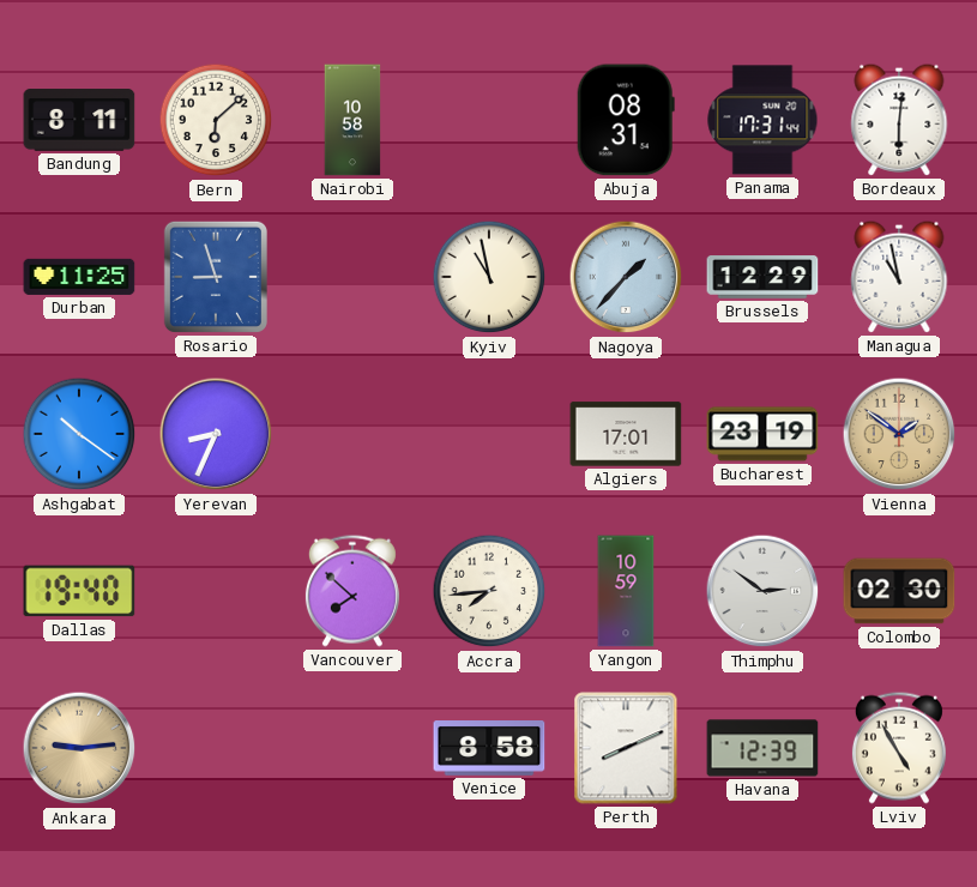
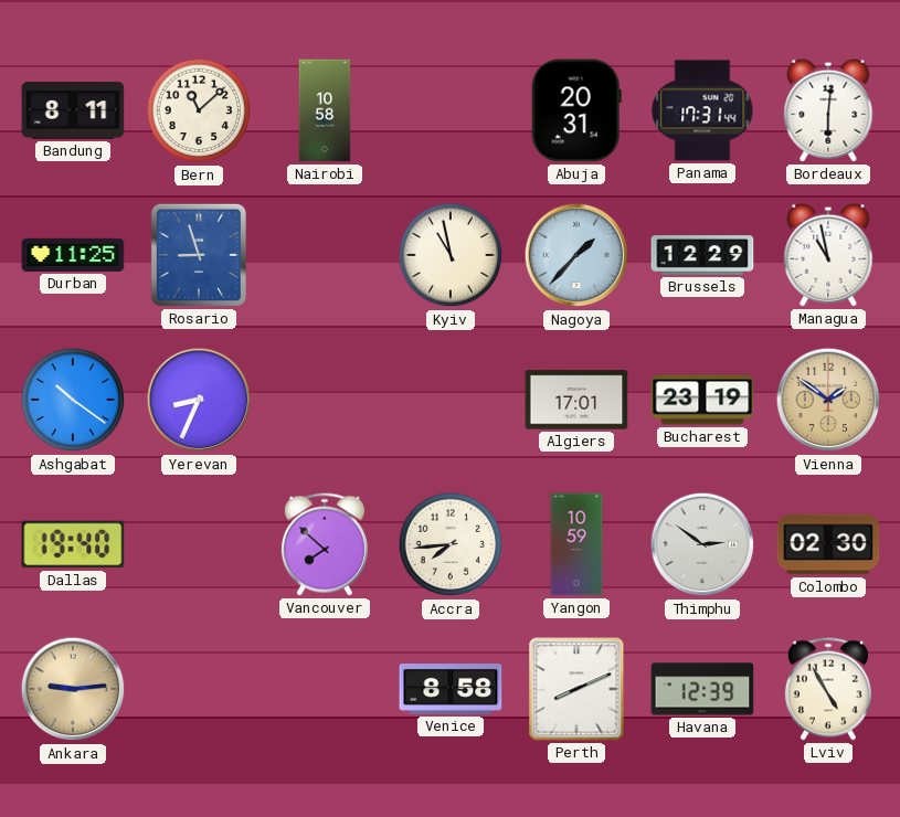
Bern: 6:08 -> 11:08
Abuja: 08:31 -> 20:31
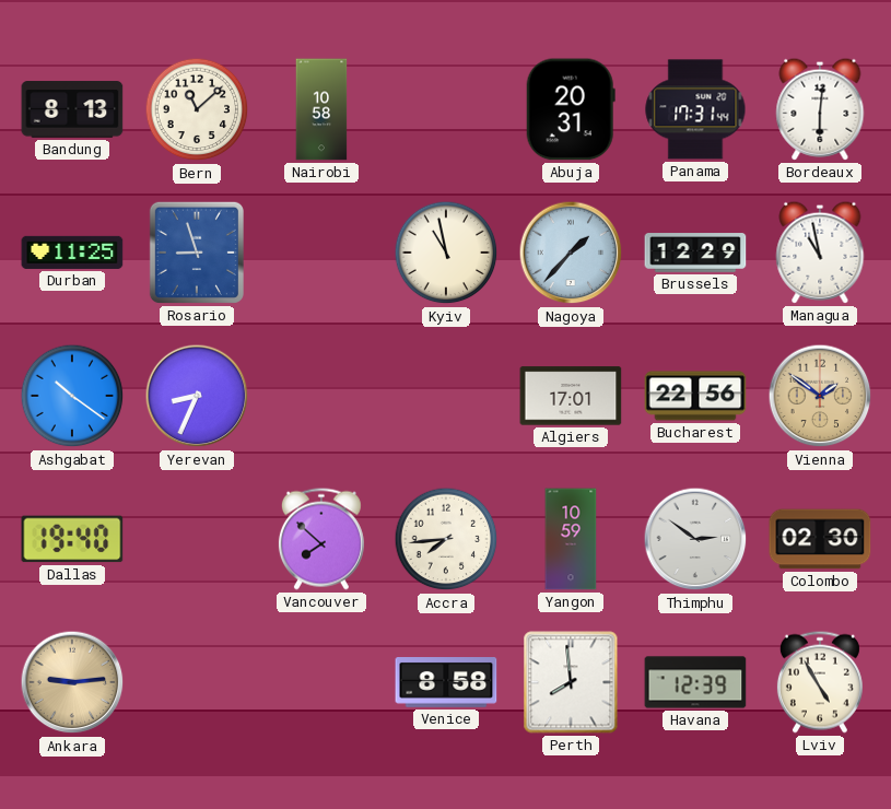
Bandung: 8:11 -> 8:13
Bucharest: 23:19 -> 22:56
Perth: 8:11 -> 7:59
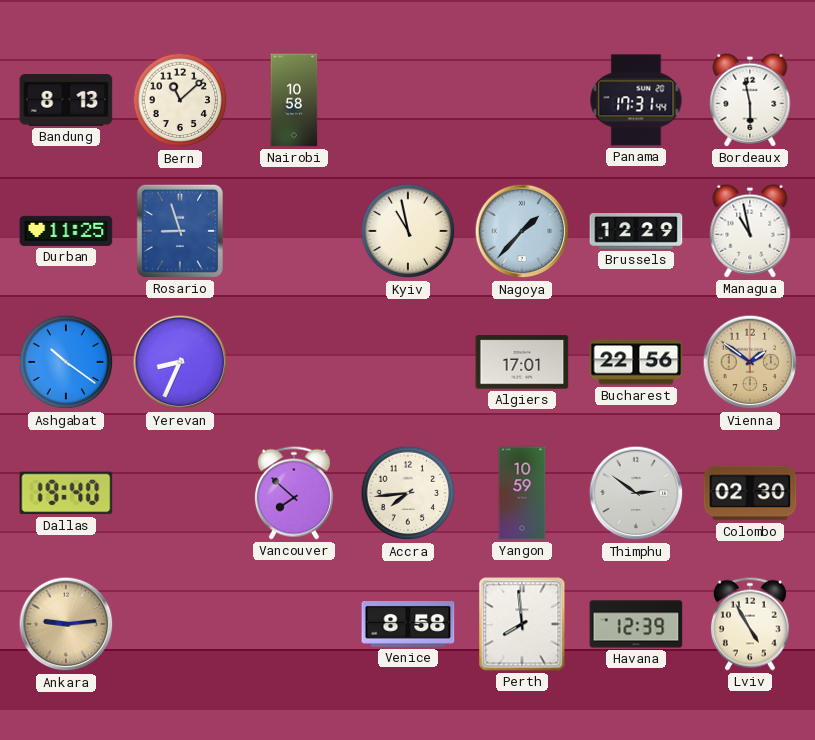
Abuja: 20:31 -> none
Bordeaux: 6:01 -> 5:58
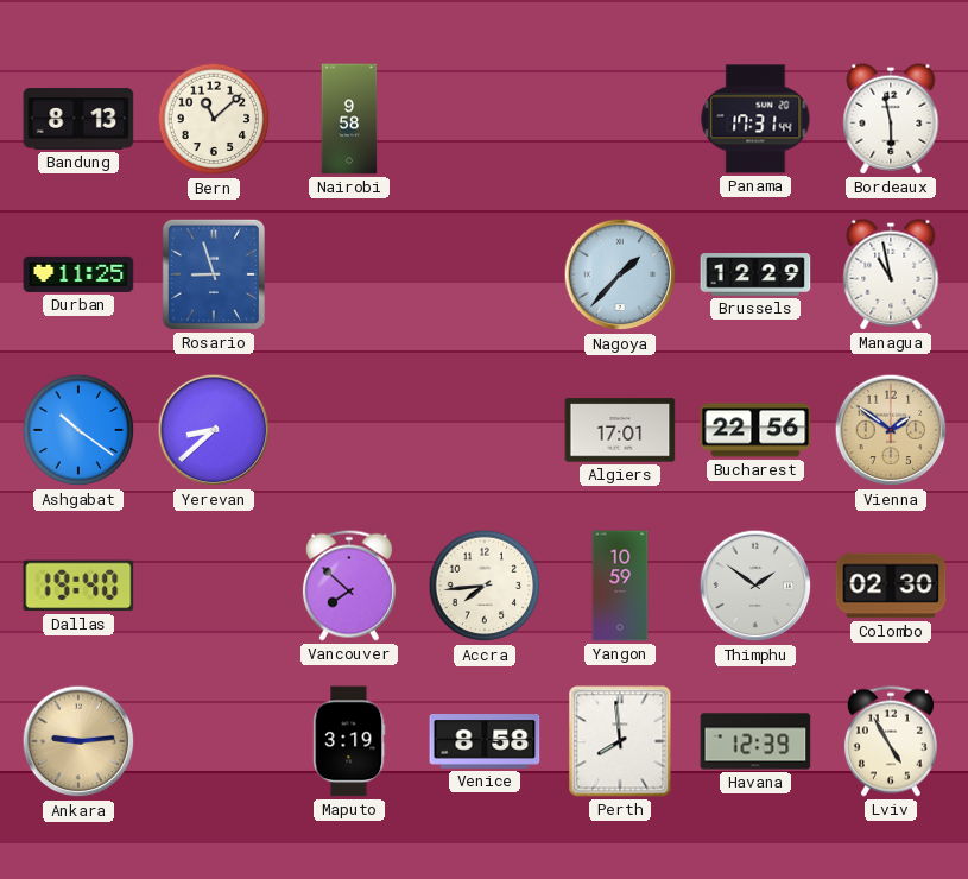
Nairobi: 10:58 -> 9:58
Kyiv: 10:58 -> none
Yerevan: 8:34 -> 8:38
Thimphu: 2:51 -> 1:51
Maputo: none -> 3:19
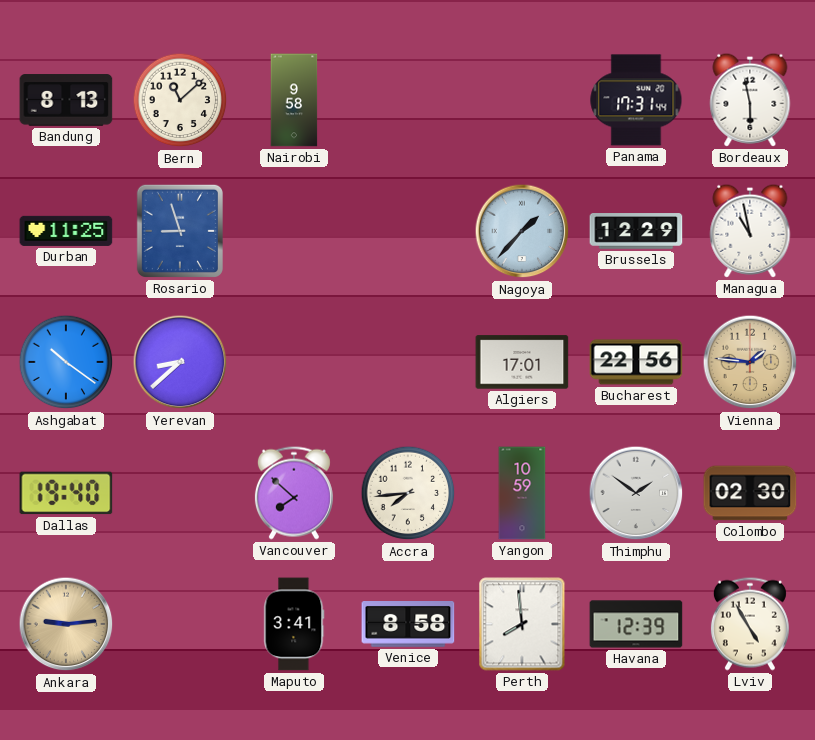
Vienna: 1:51 -> 1:46
Maputo: 3:19 -> 3:41
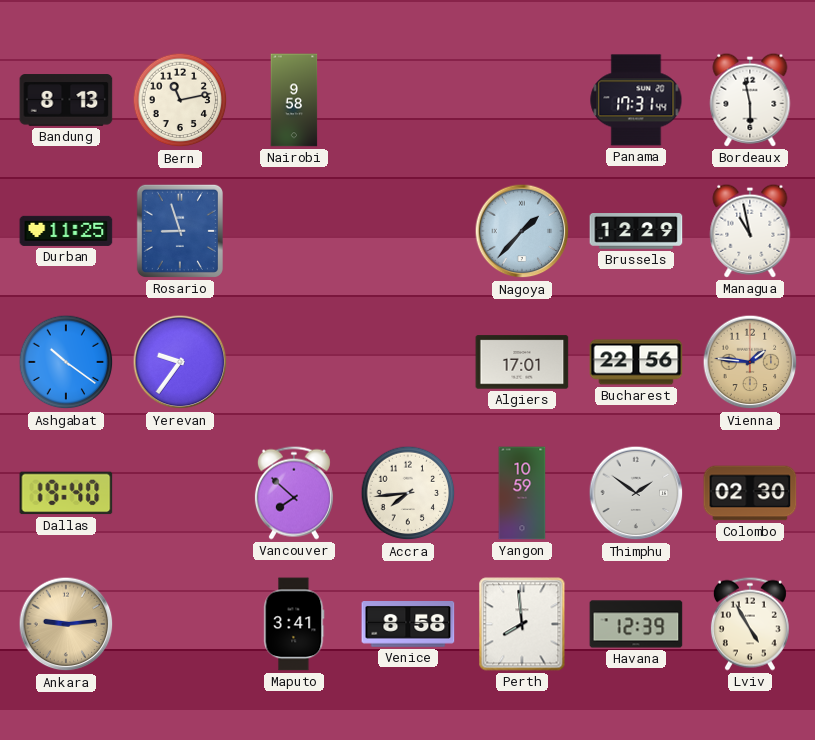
Bern: 11:08 -> 11:13
Yerevan: 8:38 -> 9:36
